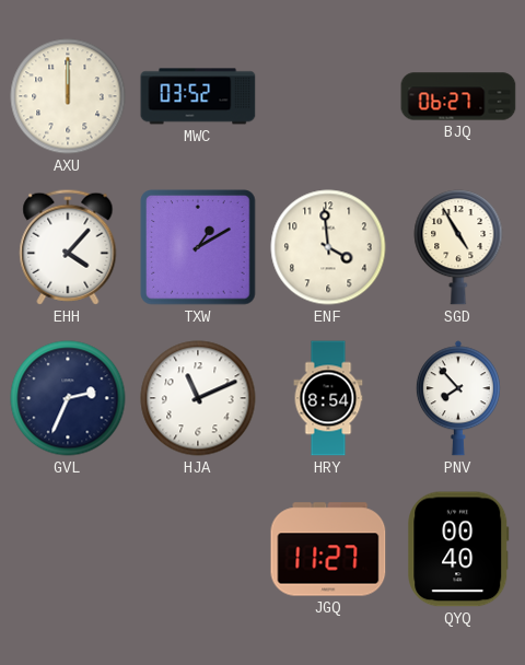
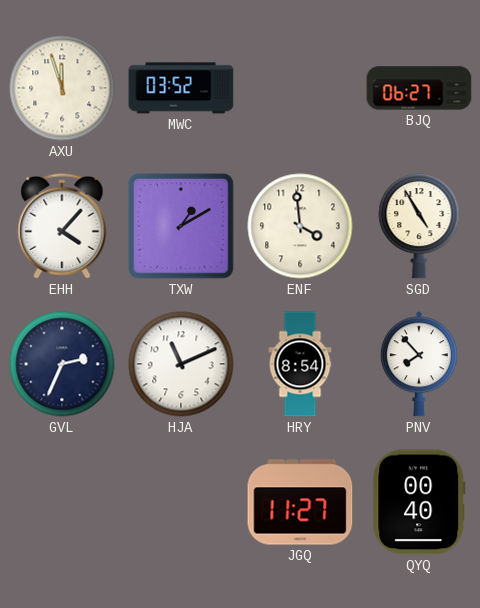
AXU: 12:00 -> 11:57
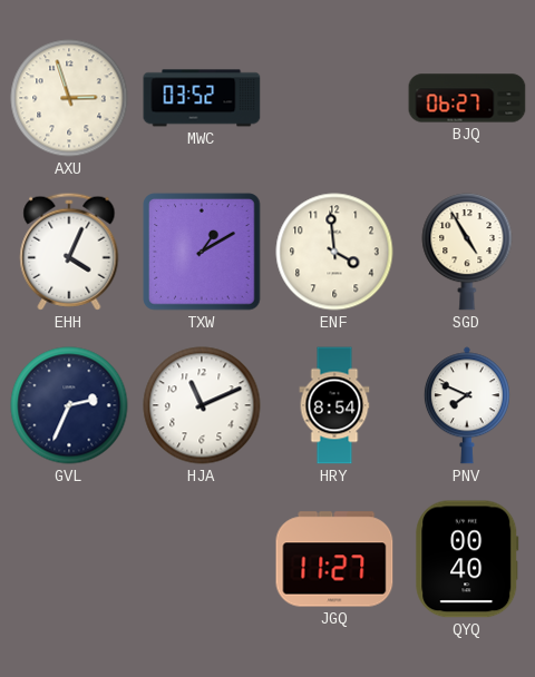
AXU: 11:57 -> 2:57
EHH: 4:07 -> 4:04
PNV: 7:53 -> 7:49
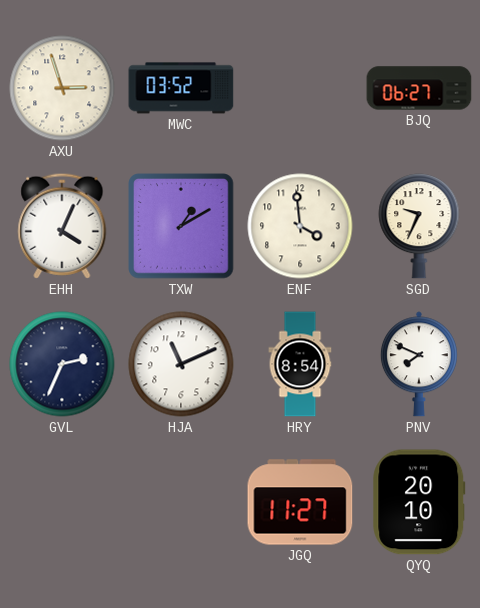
SGD: 4:55 -> 9:34
QYQ: 00:40 -> 20:10
